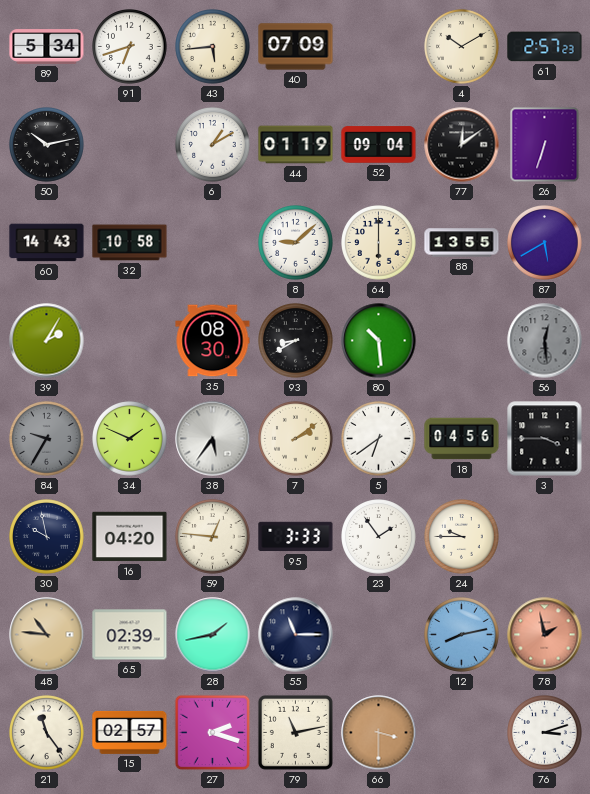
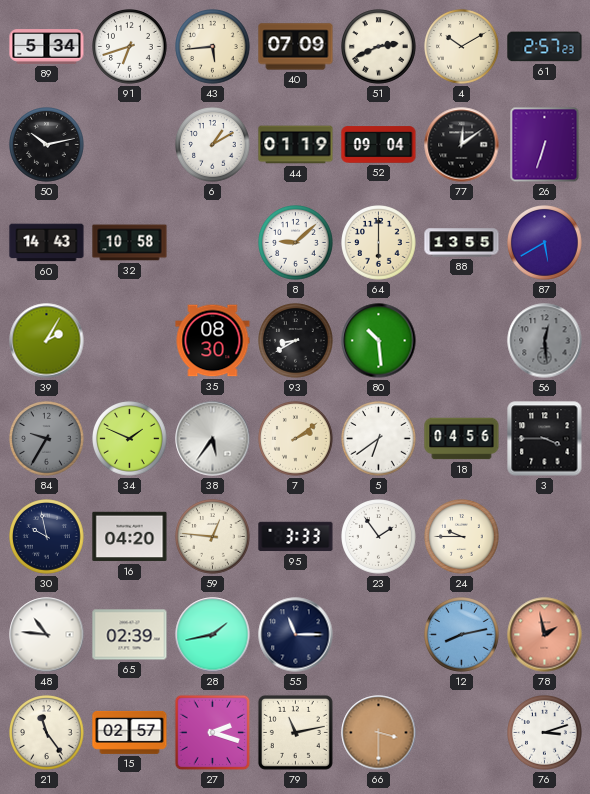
51: none -> 2:41
48 dial: champagne -> white
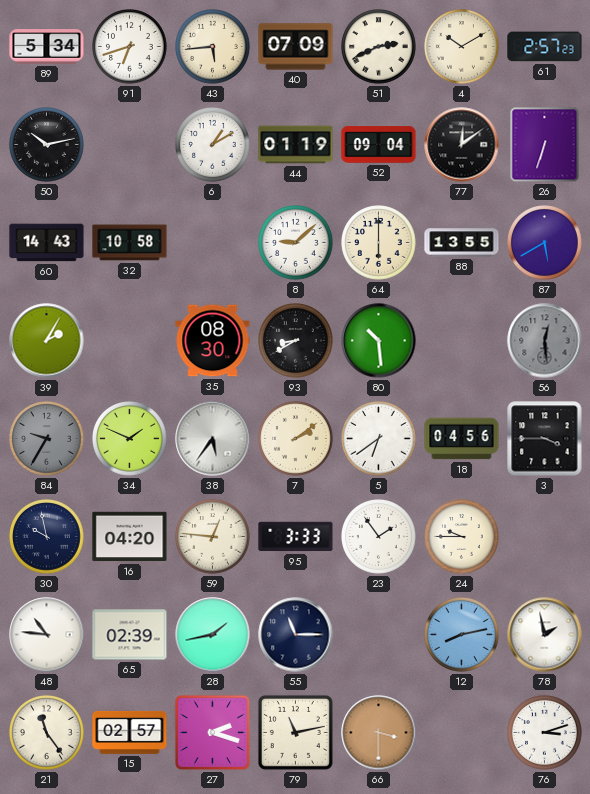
78 dial: salmon -> white
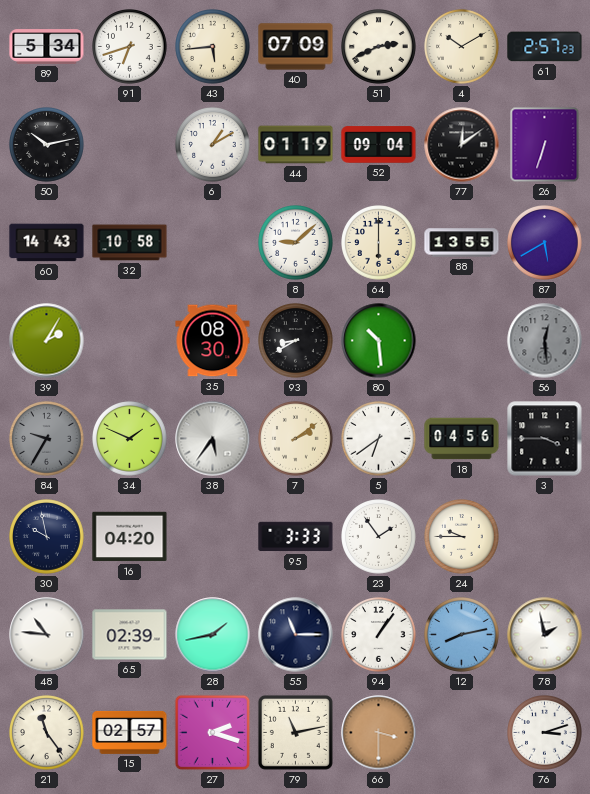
59: 12:46 -> none
94: none -> 1:06
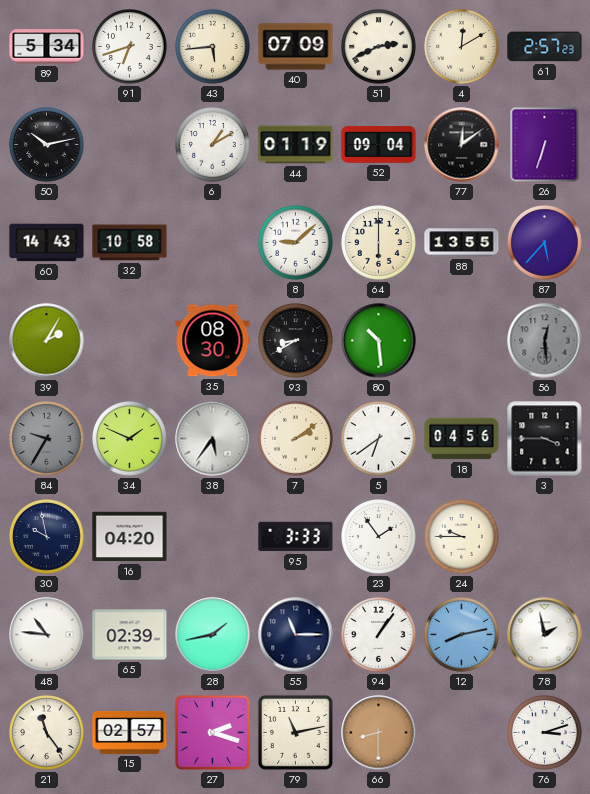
4: 10:10 -> 12:10
87: 5:40 -> 5:37
66: 3:30 -> 8:30
